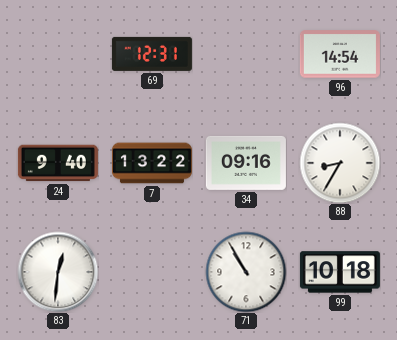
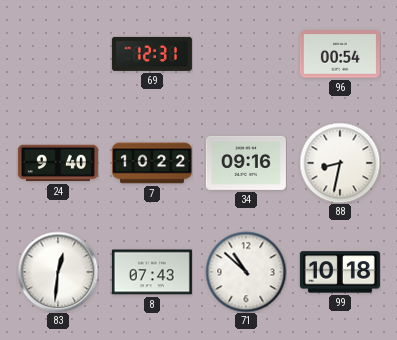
96: 14:54 -> 00:54
7: 13:22 -> 10:22
88: 8:35 -> 8:32
8: none -> 07:43
71: 10:55 -> 10:52
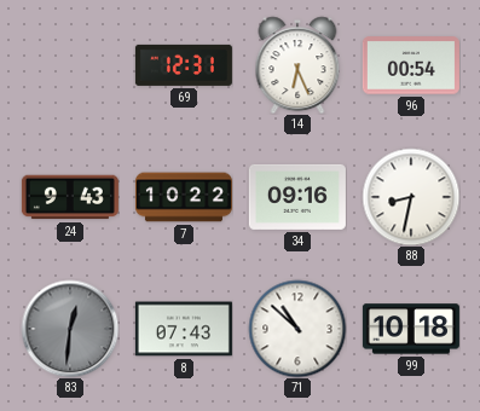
14: none -> 6:26
24: 9:40 -> 9:43
83 dial: white -> grey
